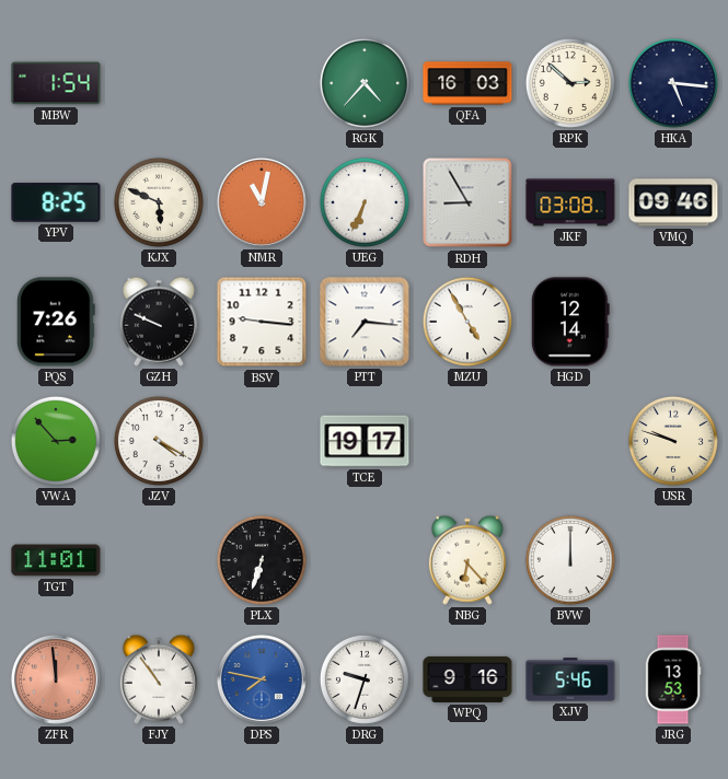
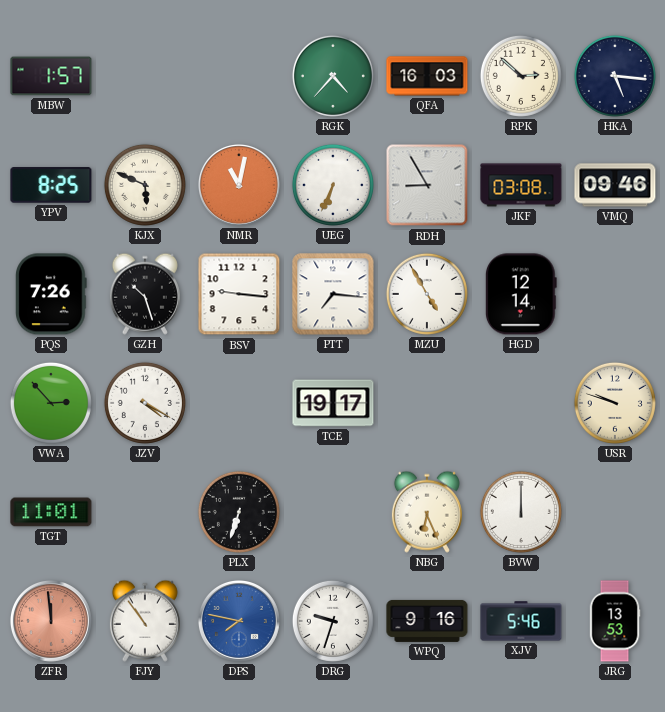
MBW: 1:54 -> 1:57
GZH: 9:49 -> 10:27
NBG: 6:23 -> 6:26
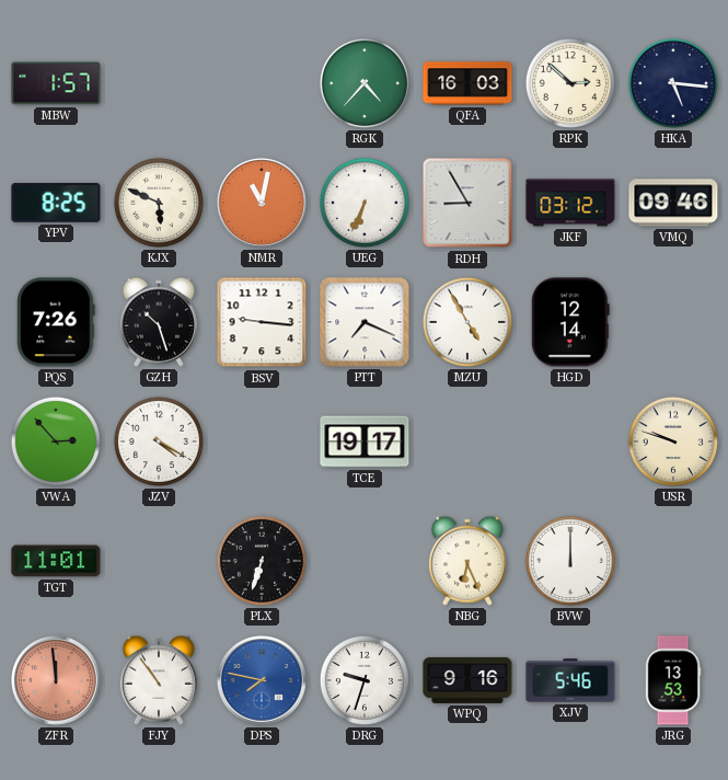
JKF: 03:08 -> 03:12
PTT: 7:16 -> 7:19
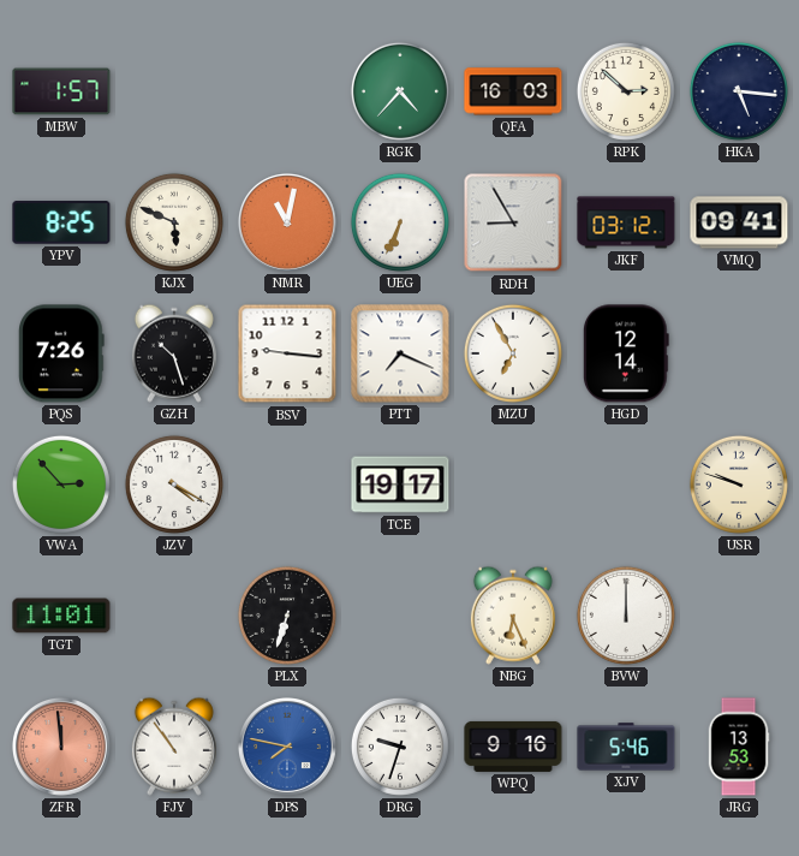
VMQ: 09:46 -> 09:41
MZU: 4:55 -> 6:55
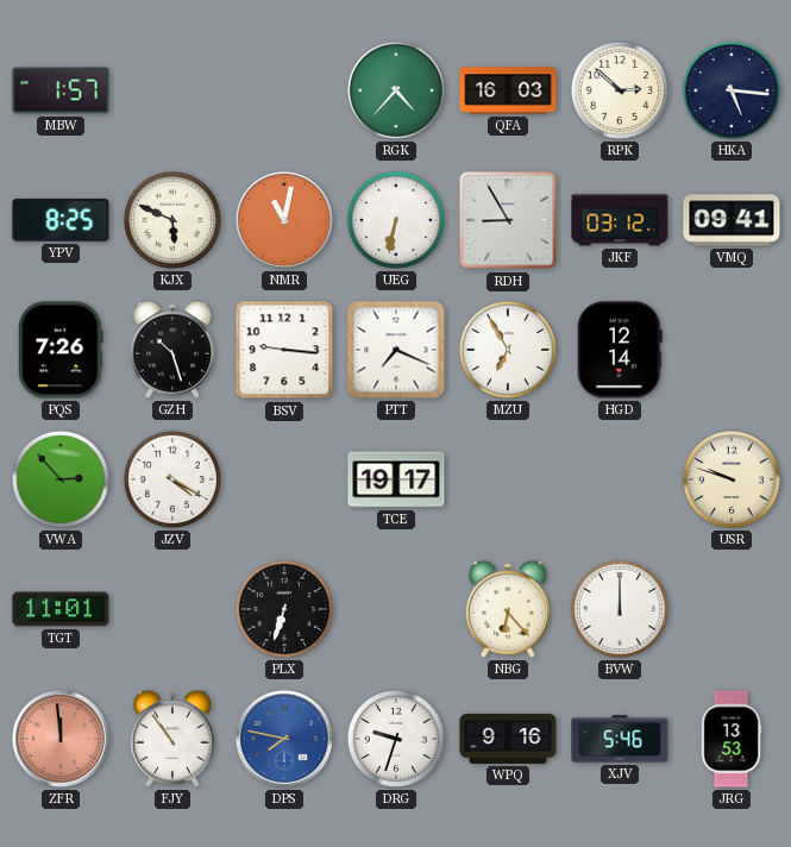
UEG: 6:34 -> 6:32
NBG: 6:26 -> 6:23
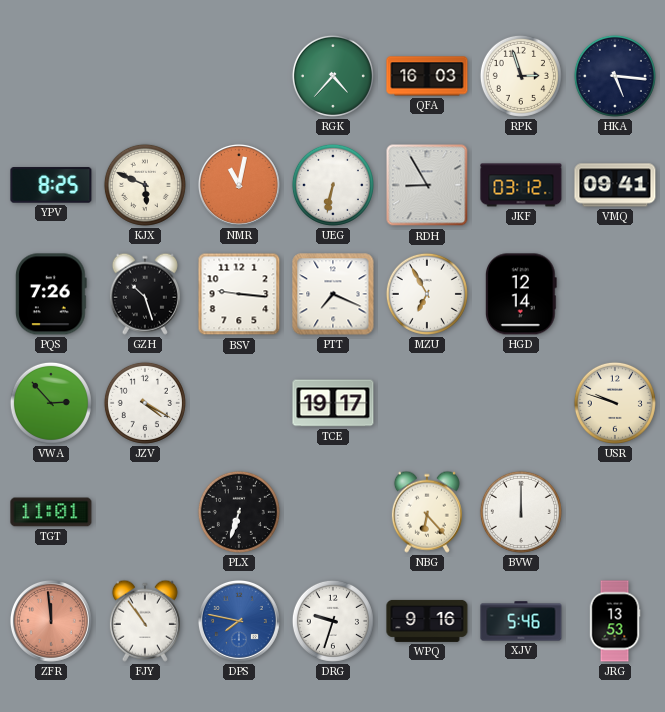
MBW: 1:57 -> none
RPK: 2:52 -> 2:57
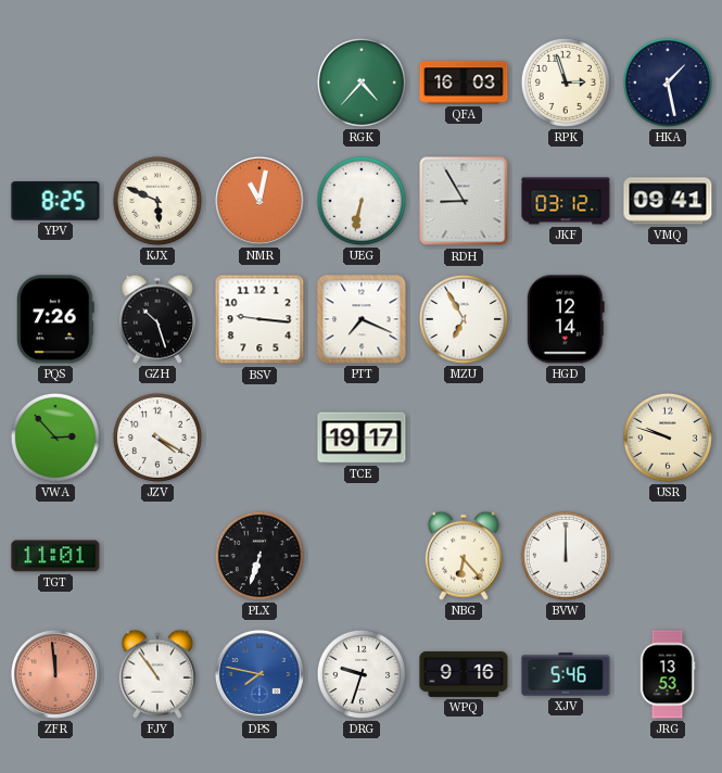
HKA: 5:16 -> 1:28
